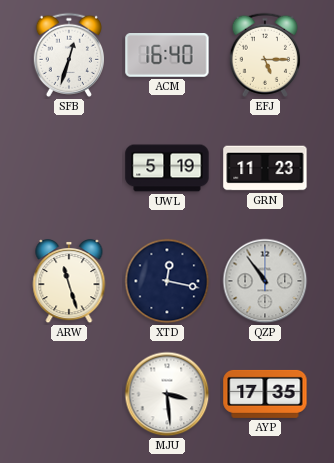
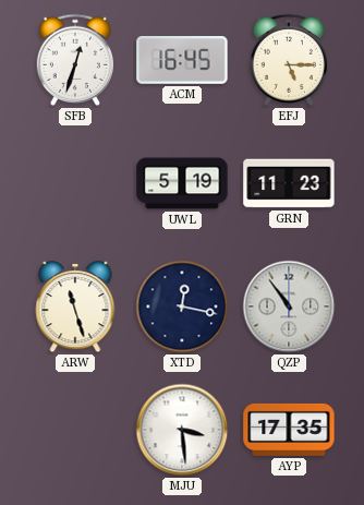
ACM: 16:40 -> 16:45
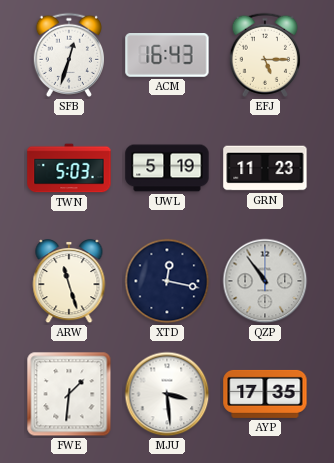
ACM: 16:45 -> 16:43
TWN: none -> 5:03
FWE: none -> 1:31
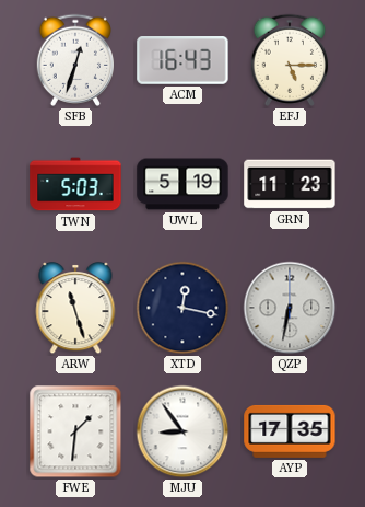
QZP: 10:54 -> 6:32
MJU: 3:29 -> 8:54
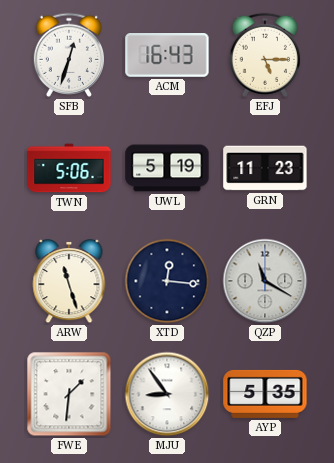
TWN: 5:03 -> 5:06
XTD: 12:17 -> 12:16
QZP: 6:32 -> 11:20
AYP: 17:35 -> 5:35
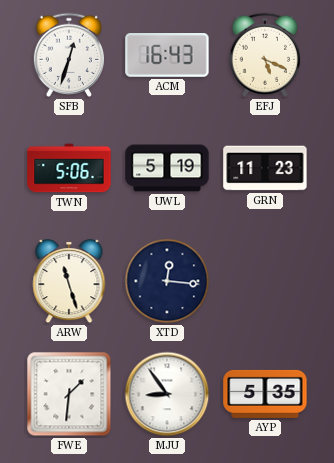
EFJ: 5:15 -> 5:19
QZP: 11:20 -> none
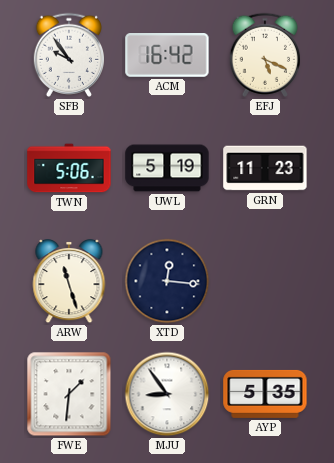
SFB: 12:33 -> 9:54
ACM: 16:43 -> 16:42
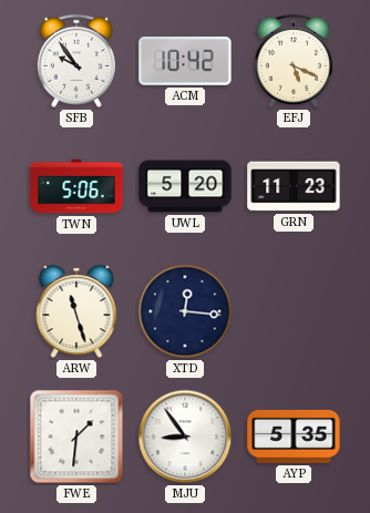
ACM: 16:42 -> 10:42
UWL: 5:19 -> 5:20
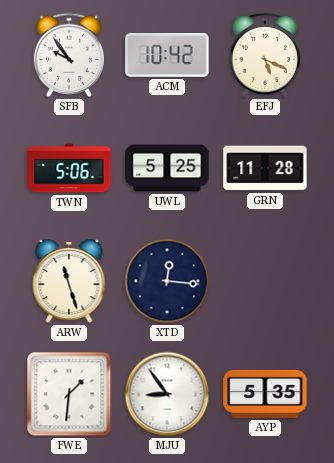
UWL: 5:20 -> 5:25
GRN: 11:23 -> 11:28
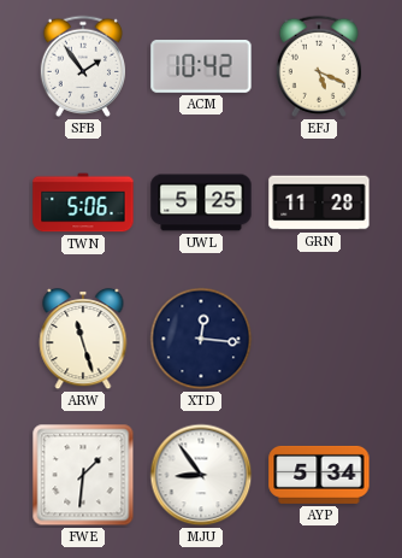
SFB: 9:54 -> 1:54
AYP: 5:35 -> 5:34
